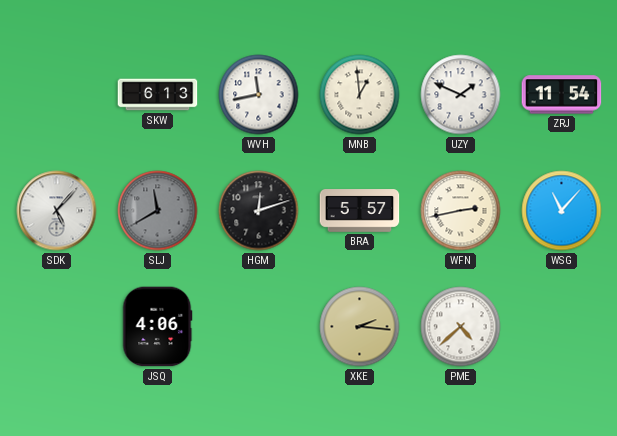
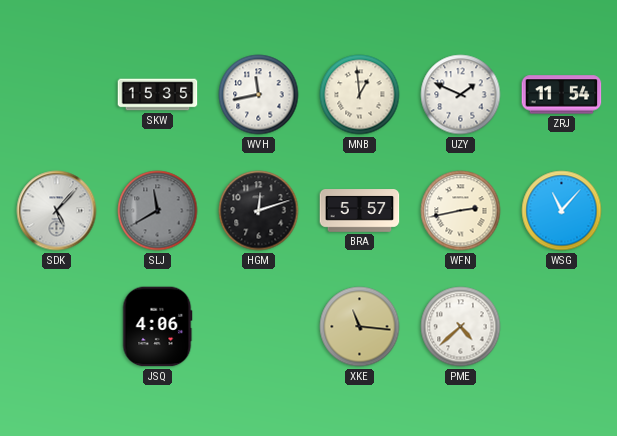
SKW: 6:13 -> 15:35
XKE: 2:16 -> 11:16
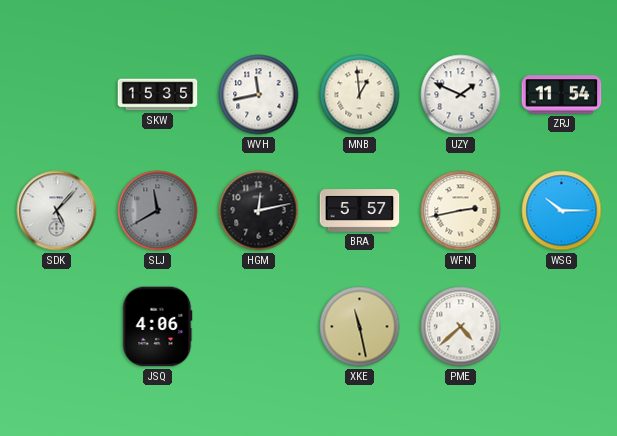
HGM: 12:12 -> 12:13
WSG: 11:07 -> 10:15
XKE: 11:16 -> 11:28
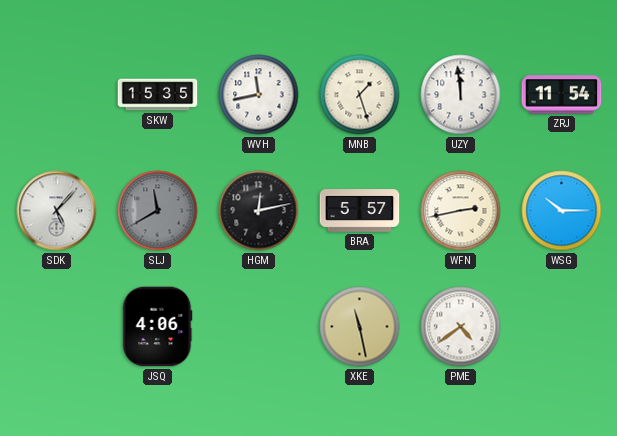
MNB: 12:59 -> 1:27
UZY: 1:49 -> 11:59
PME: 4:38 -> 4:39
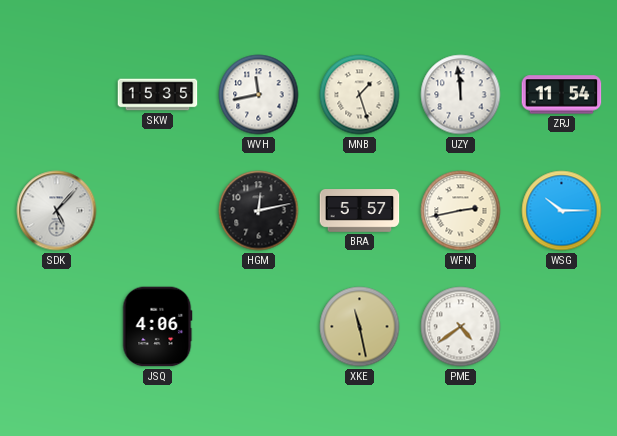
SLJ: 11:40 -> none
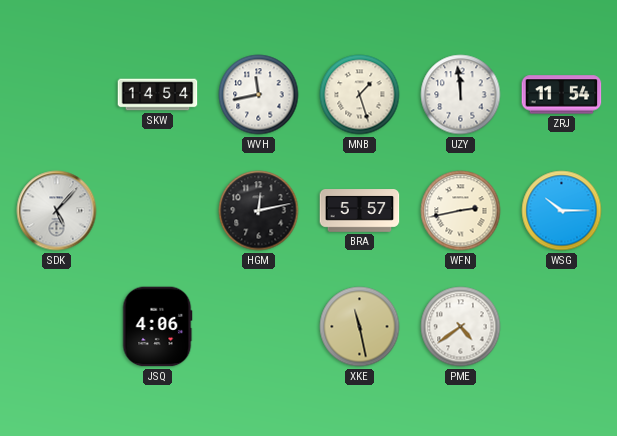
SKW: 15:35 -> 14:54
